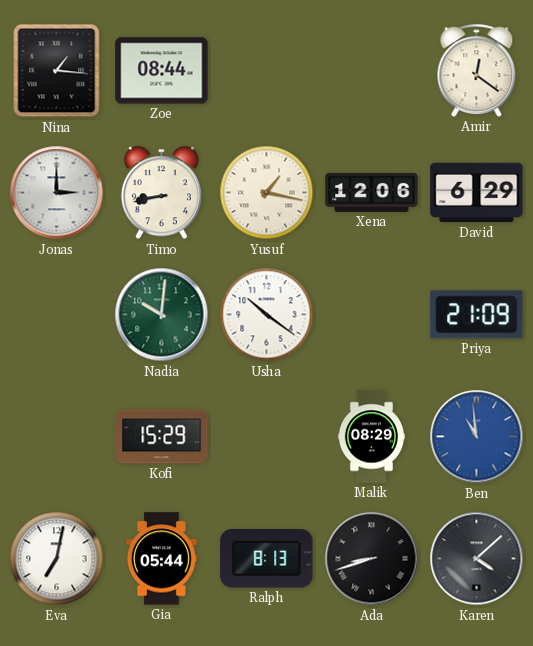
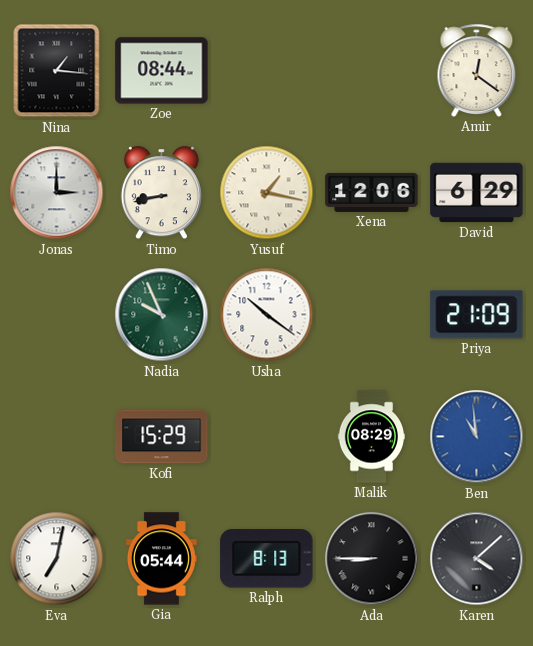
Nadia: 10:01 -> 9:56
Ada: 8:42 -> 8:45
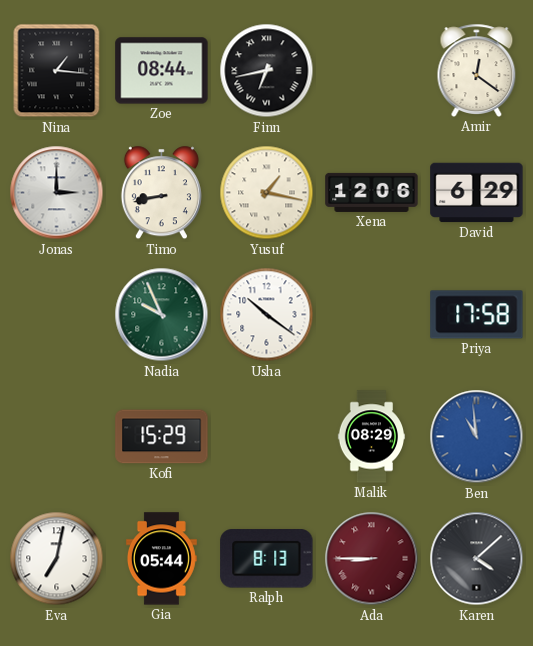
Finn: none -> 6:43
Priya: 21:09 -> 17:58
Ada dial: black -> burgundy
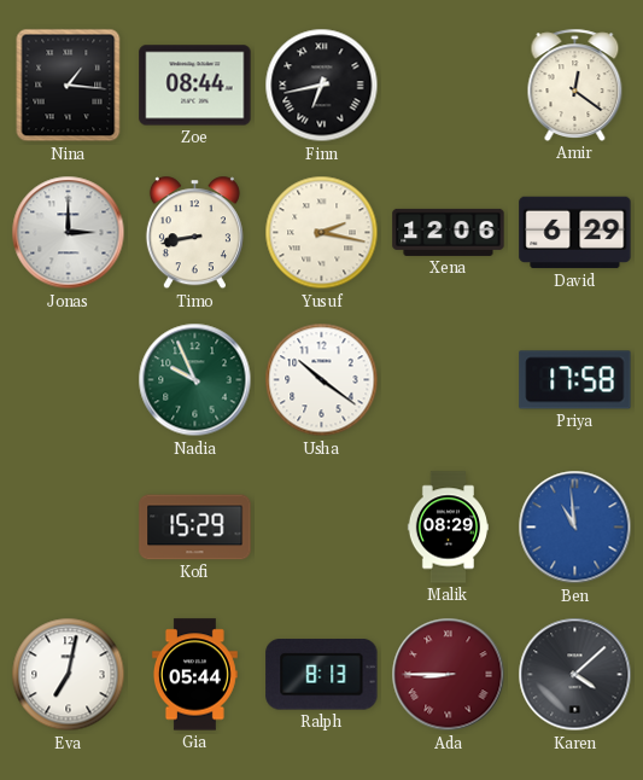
Yusuf: 1:17 -> 2:17
